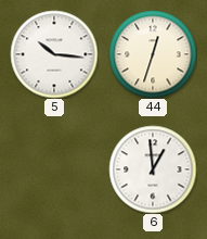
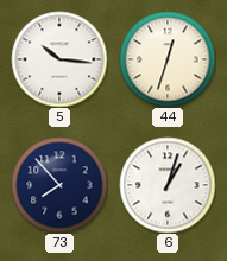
73: none -> 7:53
6: 12:59 -> 1:03
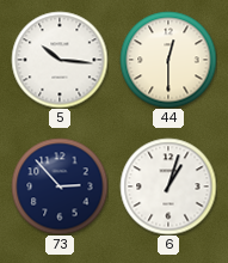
44: 12:33 -> 12:30
73: 7:53 -> 2:53
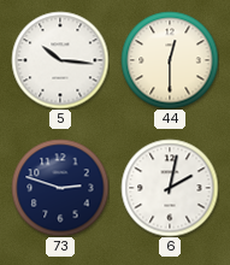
73: 2:53 -> 2:48
6: 1:03 -> 2:02
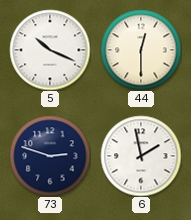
5: 10:16 -> 10:19
6: 2:02 -> 1:58
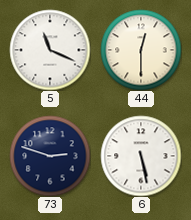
5: 10:19 -> 11:19
6: 1:58 -> 5:28
